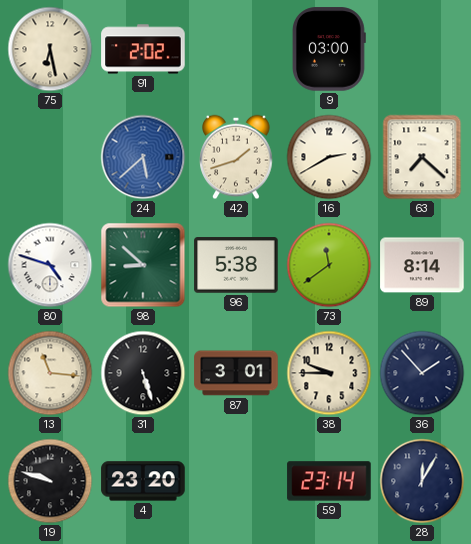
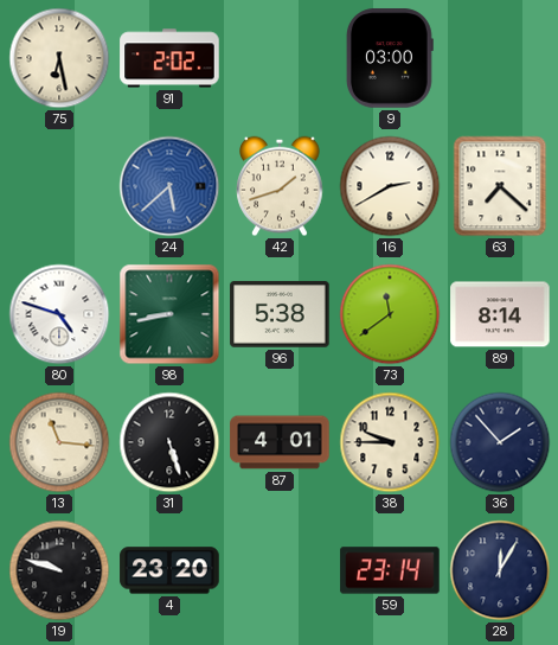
98: 8:52 -> 8:43
87: 3:01 -> 4:01
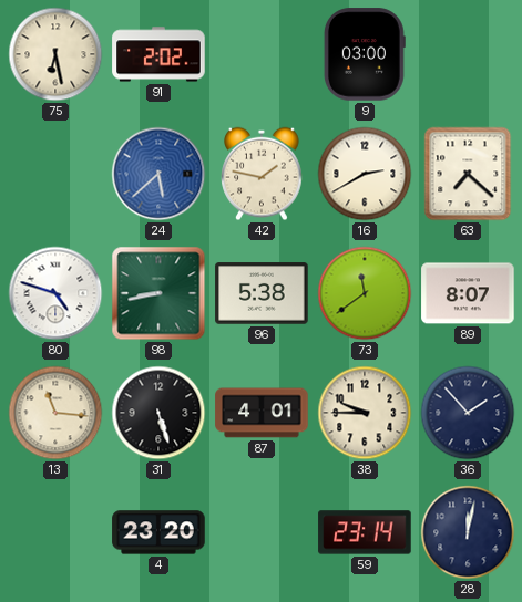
42: 1:42 -> 1:47
89: 8:14 -> 8:07
19: 9:48 -> none
28: 12:05 -> 12:02
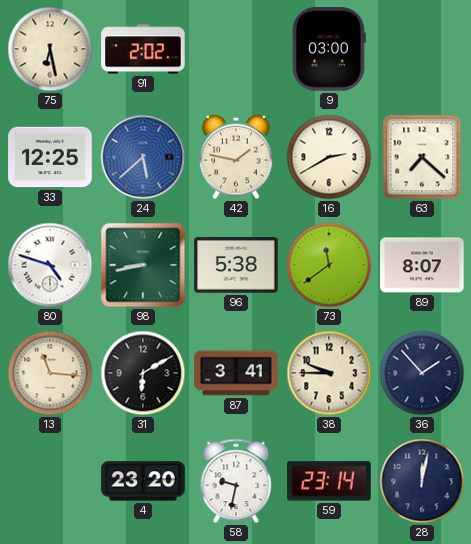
33: none -> 12:25
31: 5:27 -> 6:10
87: 4:01 -> 3:41
58: none -> 9:32
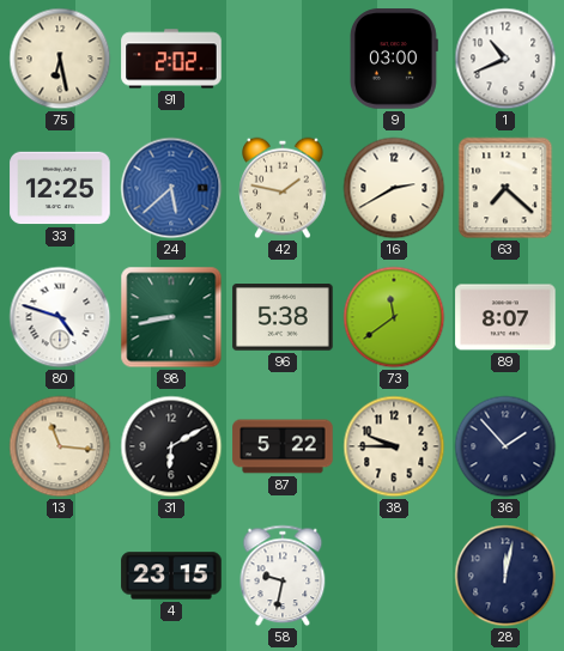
1: none -> 10:41
87: 3:41 -> 5:22
4: 23:20 -> 23:15
59: 23:14 -> none
